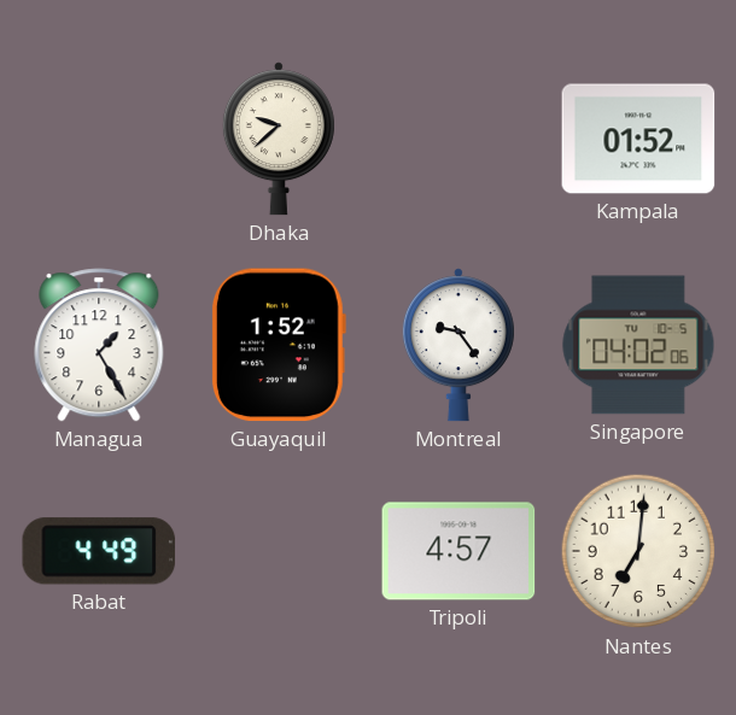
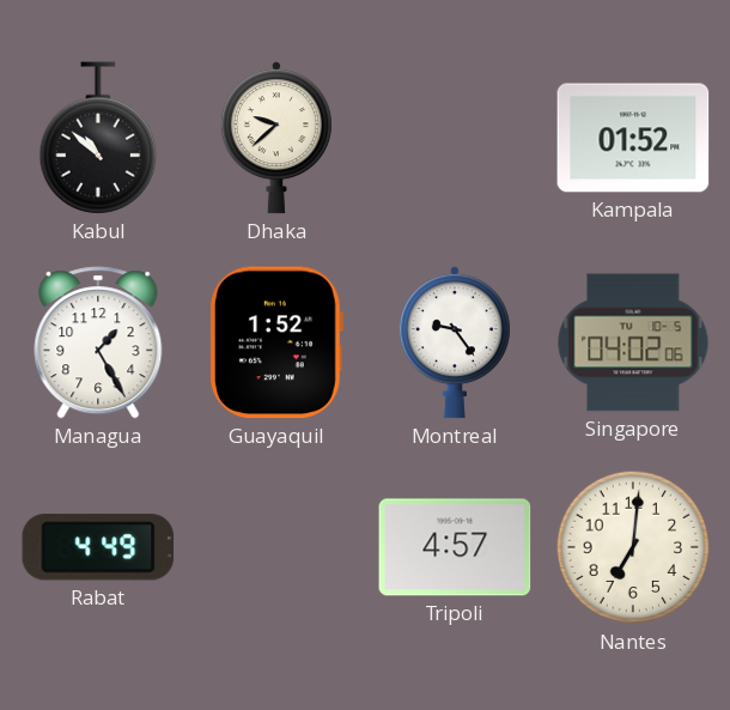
Kabul: none -> 10:52
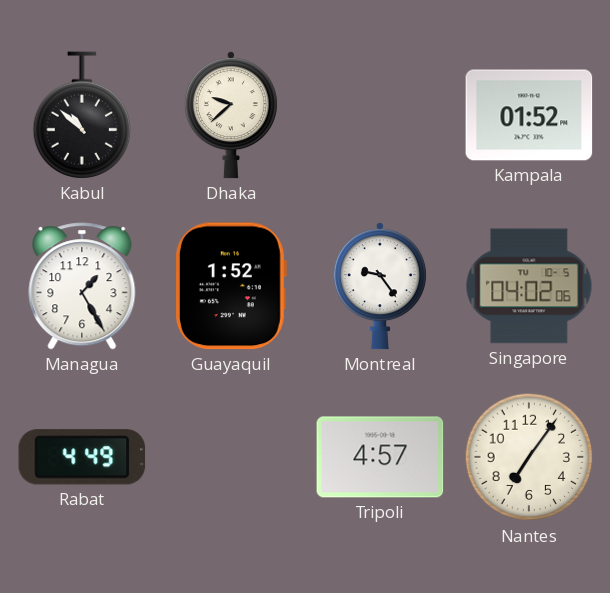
Nantes: 7:01 -> 7:06
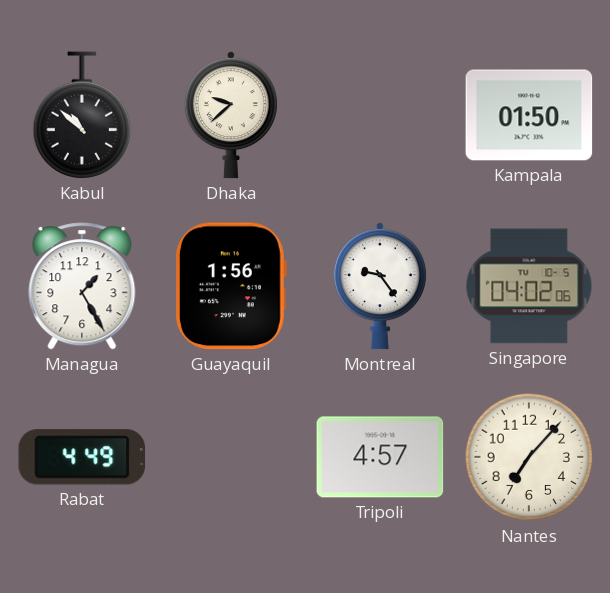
Kampala: 01:52 -> 01:50
Guayaquil: 1:52 -> 1:56
Nantes: 7:06 -> 7:07
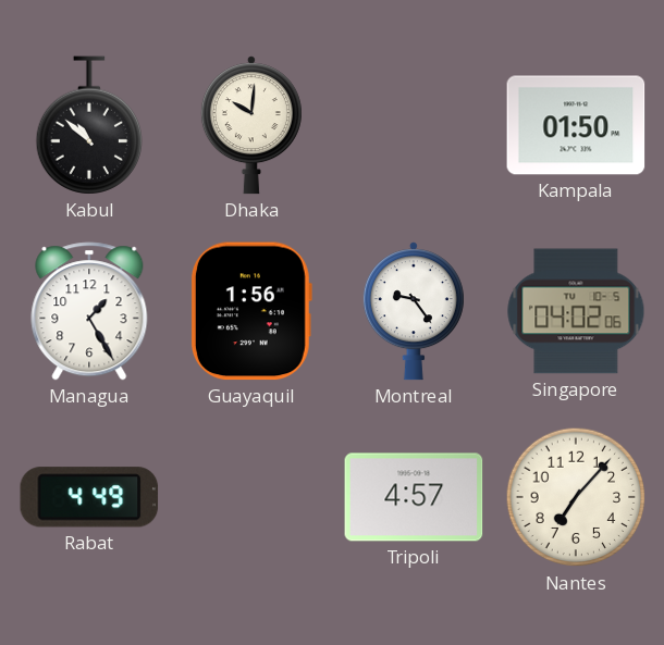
Dhaka: 9:38 -> 10:01
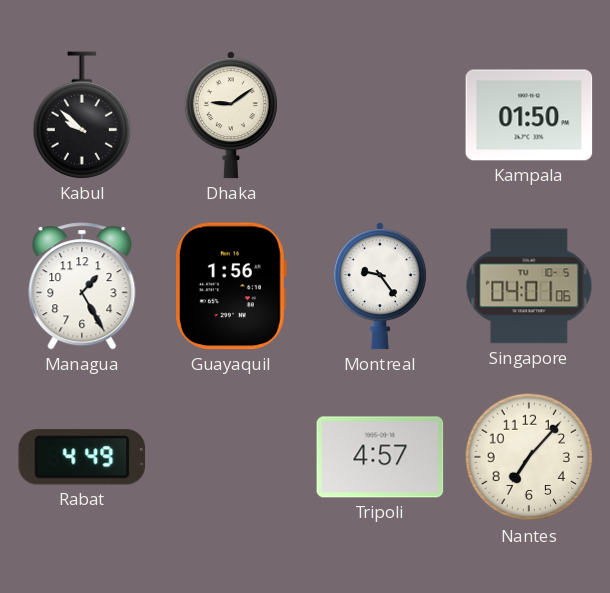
Kabul: 10:52 -> 9:52
Dhaka: 10:01 -> 9:09
Singapore: 04:02 -> 04:01
